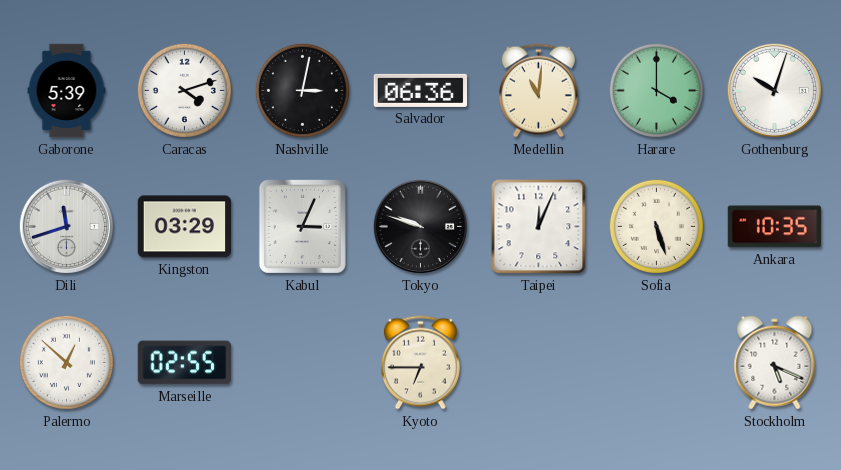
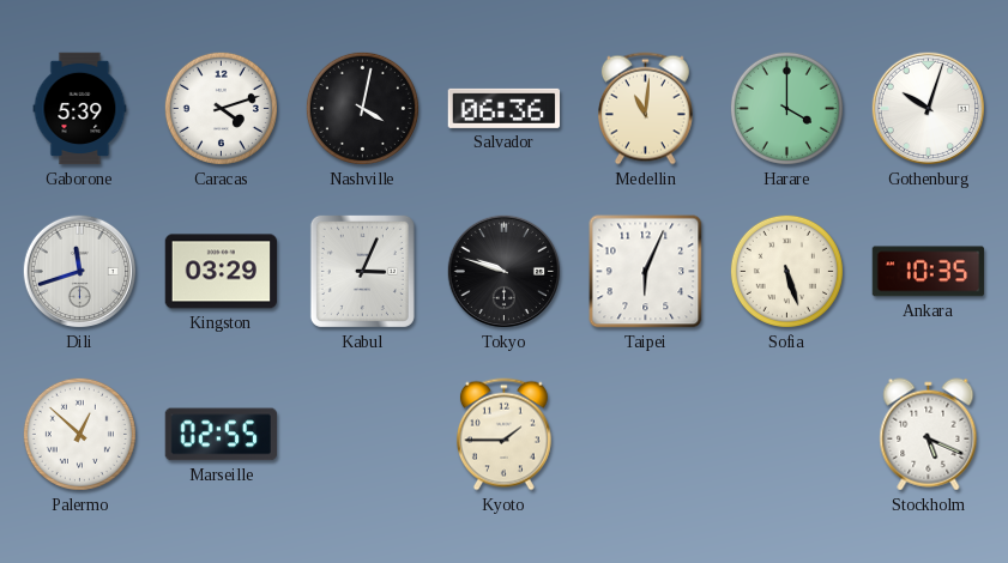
Nashville: 3:02 -> 4:02
Taipei: 12:04 -> 6:04
Kyoto: 6:45 -> 1:45
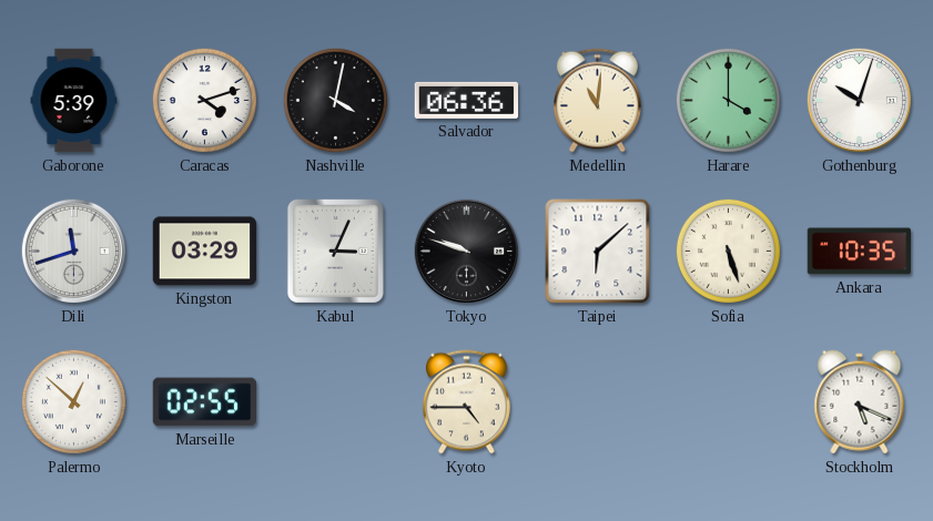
Taipei: 6:04 -> 6:08
Kyoto: 1:45 -> 4:45
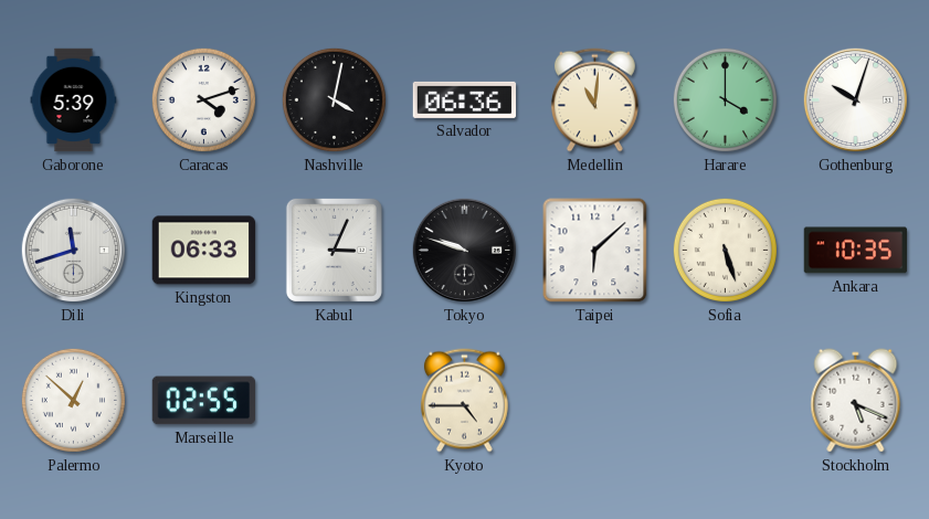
Kingston: 03:29 -> 06:33
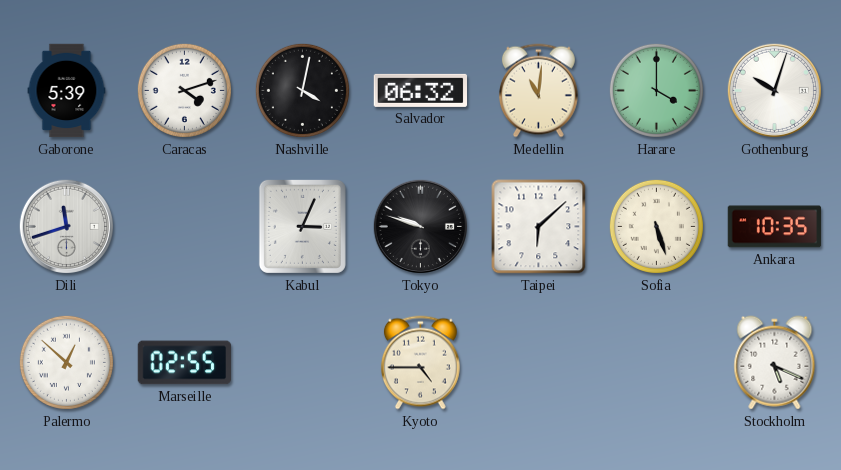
Salvador: 06:36 -> 06:32
Kingston: 06:33 -> none
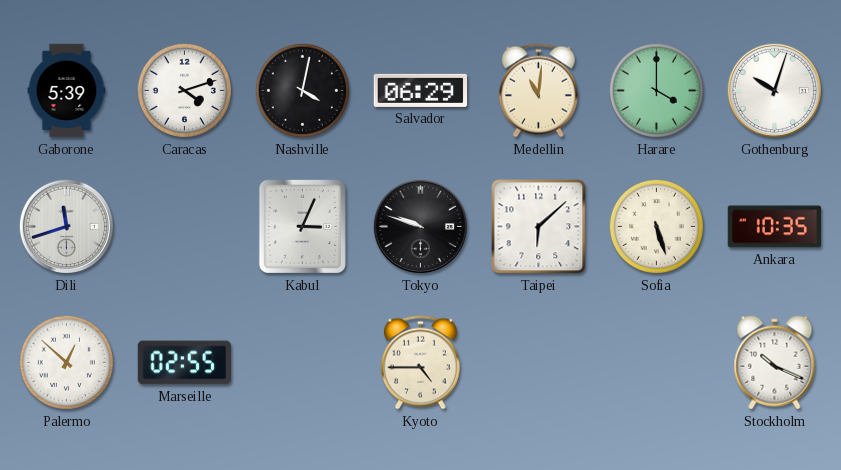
Salvador: 06:32 -> 06:29
Stockholm: 5:19 -> 10:19
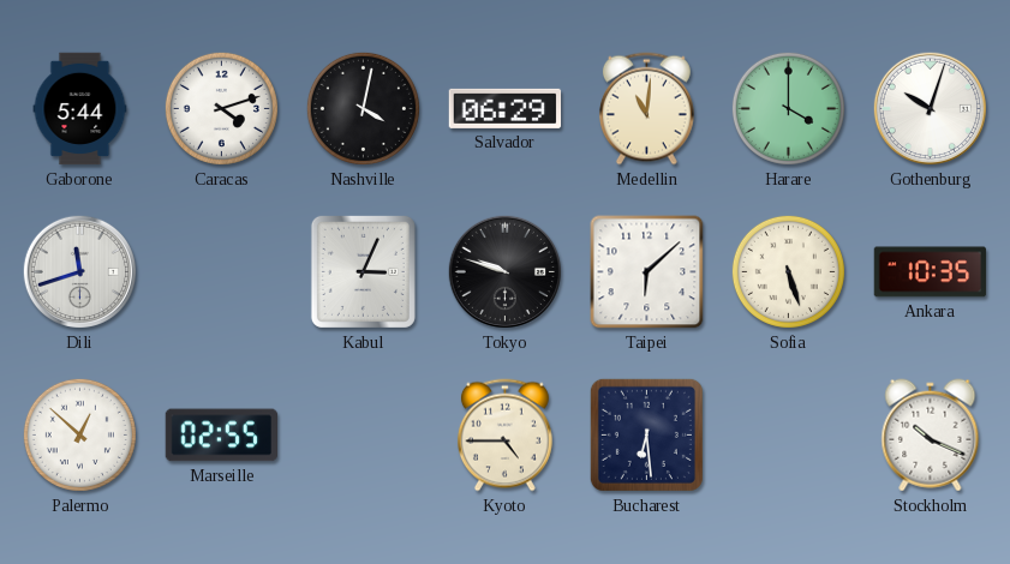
Gaborone: 5:39 -> 5:44
Bucharest: none -> 6:29
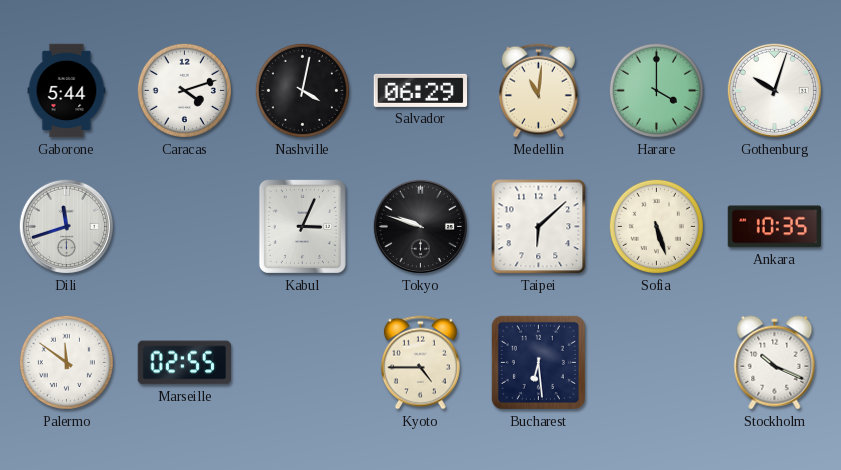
Palermo: 12:52 -> 11:51
